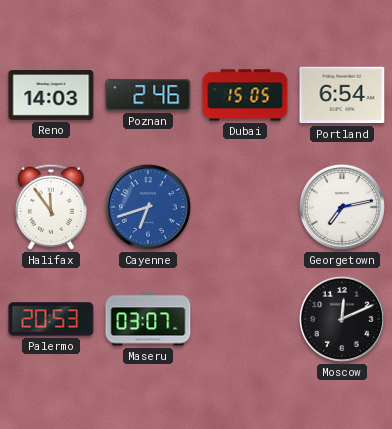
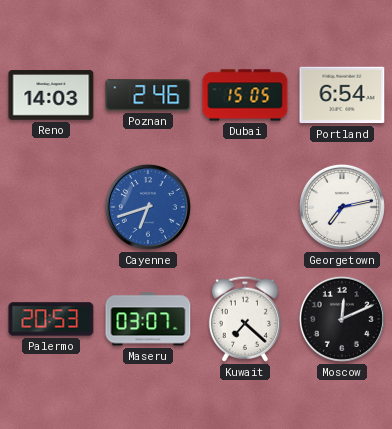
Halifax: 11:54 -> none
Kuwait: none -> 7:22
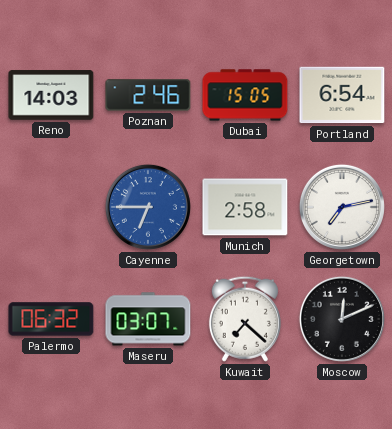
Cayenne: 6:42 -> 6:45
Munich: none -> 2:58
Palermo: 20:53 -> 06:32
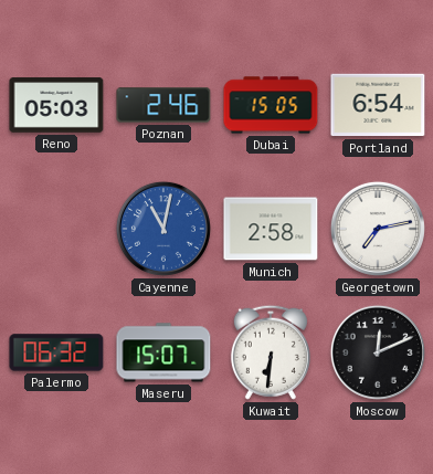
Reno: 14:03 -> 05:03
Cayenne: 6:45 -> 11:02
Maseru: 03:07 -> 15:07
Kuwait: 7:22 -> 6:31
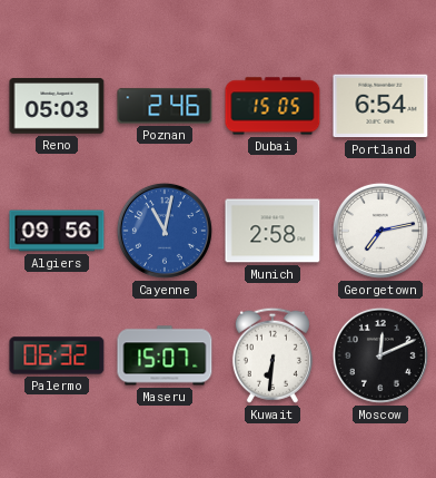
Algiers: none -> 09:56
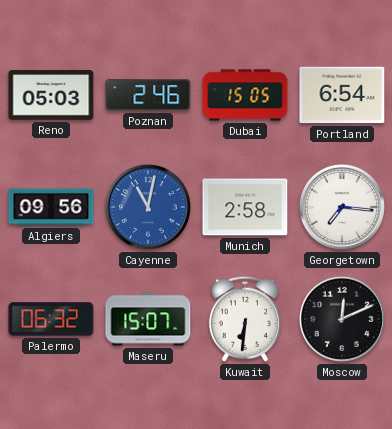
Georgetown: 7:13 -> 7:16
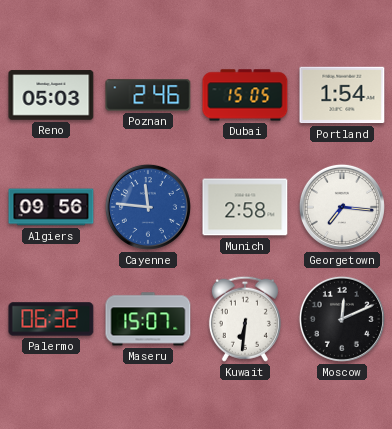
Portland: 6:54 -> 1:54
Cayenne: 11:02 -> 11:46
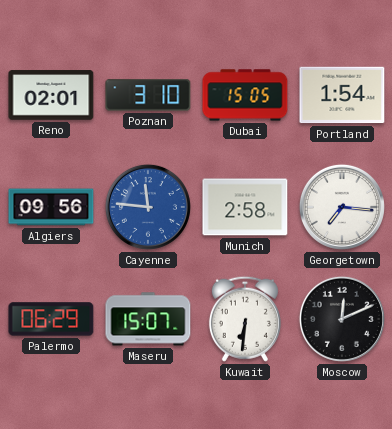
Reno: 05:03 -> 02:01
Poznan: 2:46 -> 3:10
Palermo: 06:32 -> 06:29
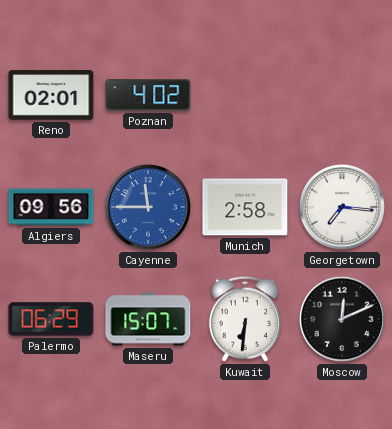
Poznan: 3:10 -> 4:02
Dubai: 15:05 -> none
Portland: 1:54 -> none
Cayenne: 11:46 -> 11:45
